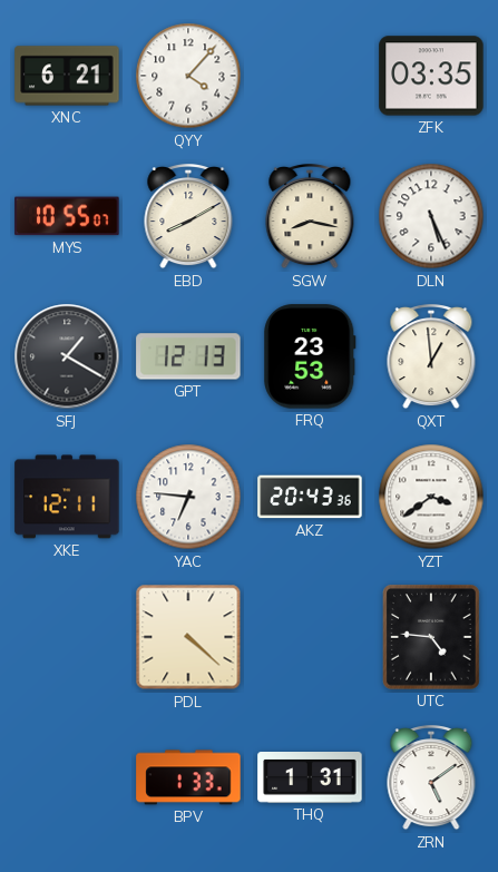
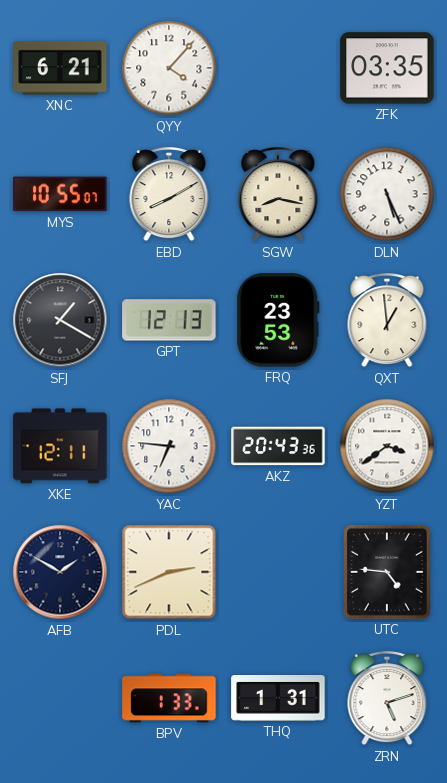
AFB: none -> 1:50
PDL: 4:22 -> 2:41
ZRN: 5:09 -> 5:12
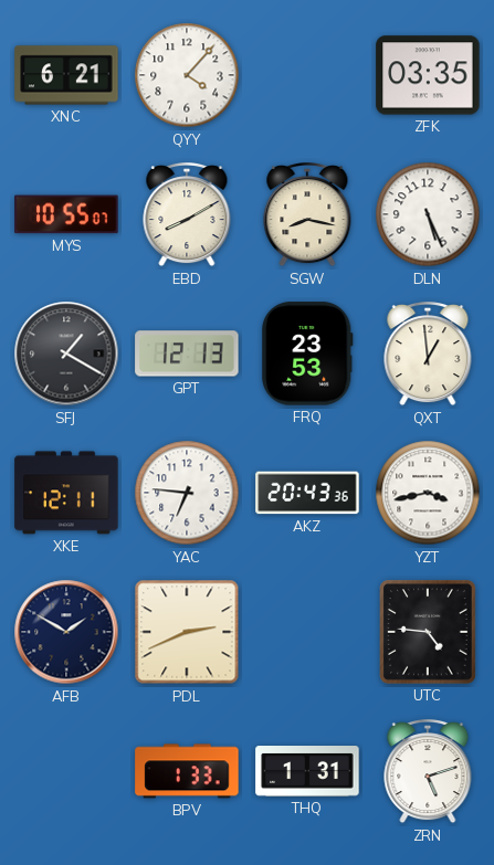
YZT: 3:39 -> 3:43
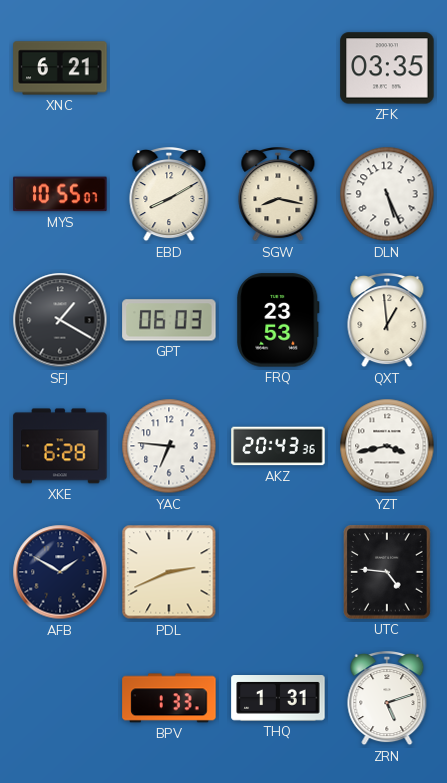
QYY: 4:07 -> none
GPT: 12:13 -> 06:03
XKE: 12:11 -> 6:28
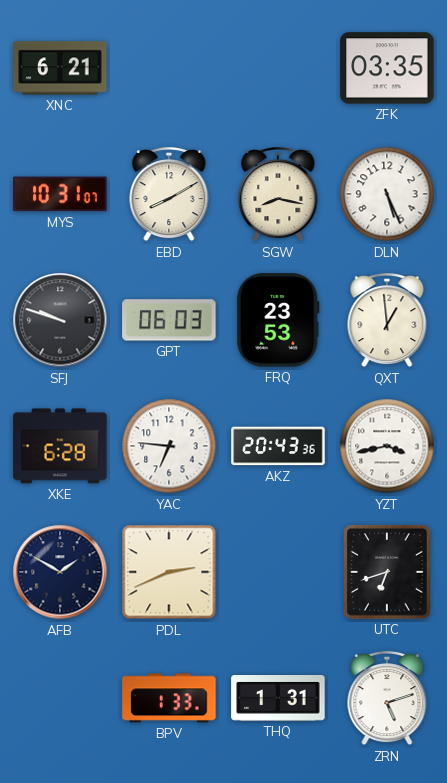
MYS: 10:55 -> 10:31
SFJ: 1:20 -> 9:48
UTC: 4:46 -> 6:42
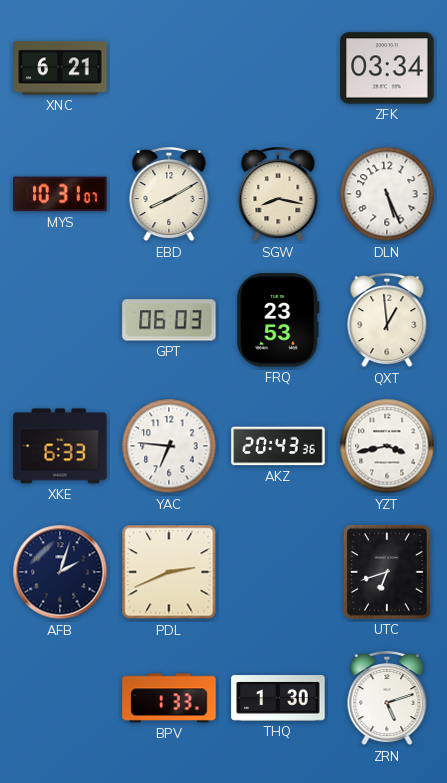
ZFK: 03:35 -> 03:34
SFJ: 9:48 -> none
XKE: 6:28 -> 6:33
AFB: 1:50 -> 2:03
THQ: 1:31 -> 1:30
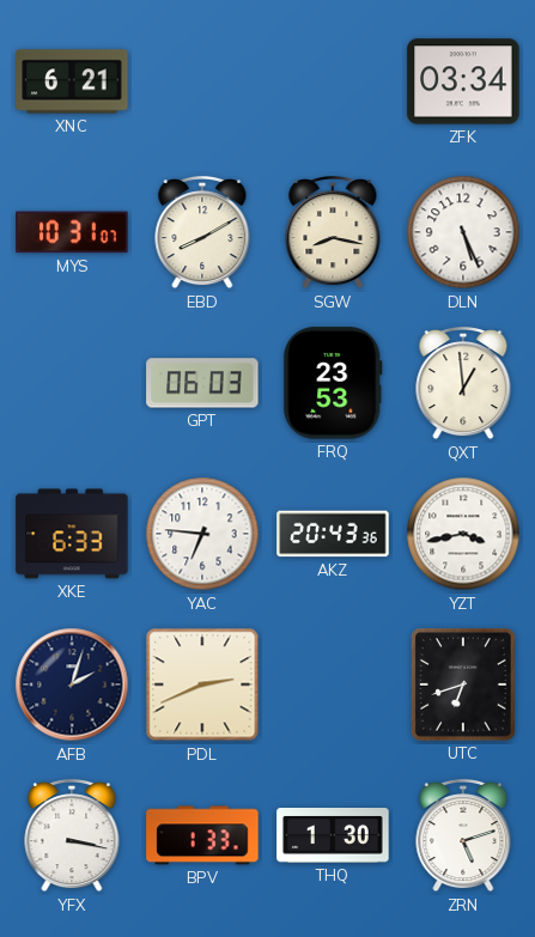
YFX: none -> 3:17
